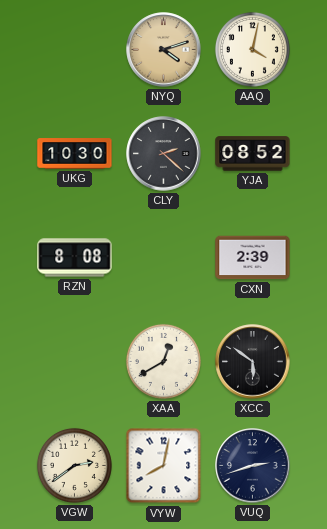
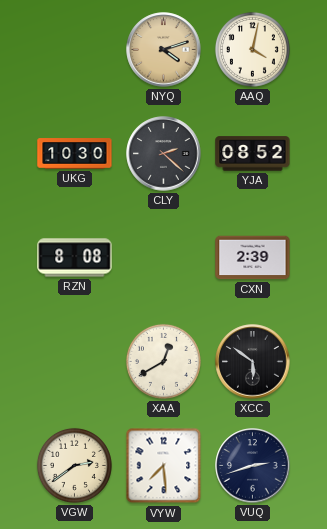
VYW: 8:02 -> 7:29
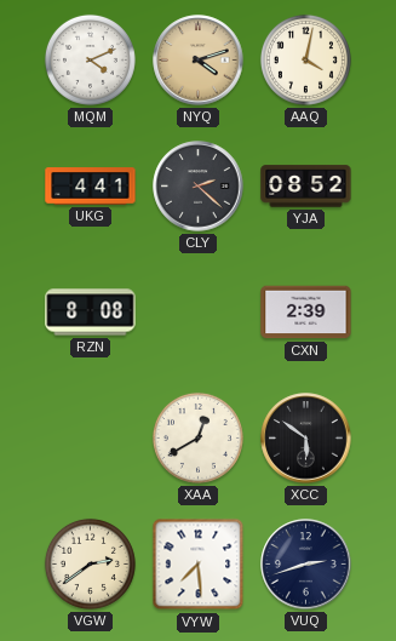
MQM: none -> 4:11
UKG: 10:30 -> 4:41
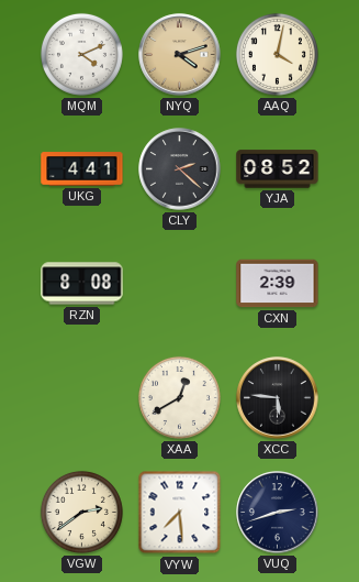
XCC: 5:51 -> 5:46
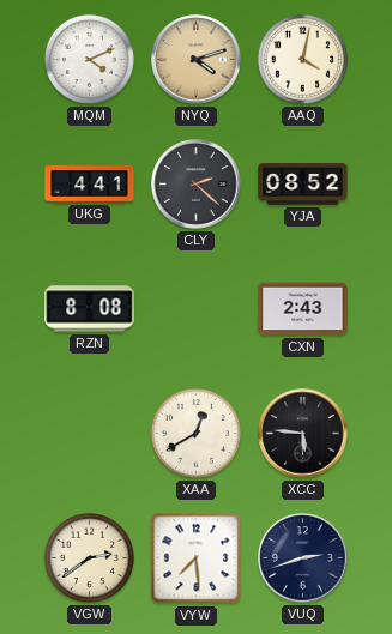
CXN: 2:39 -> 2:43
